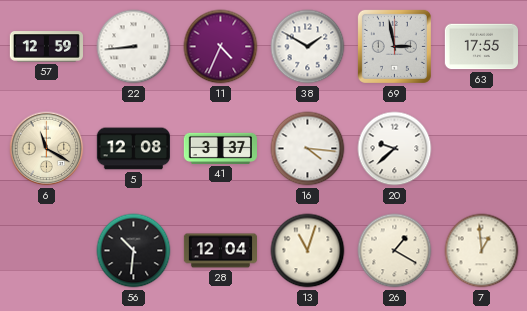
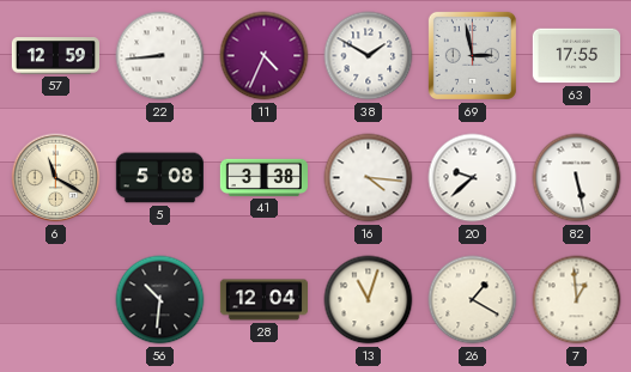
5: 12:08 -> 5:08
41: 3:37 -> 3:38
82: none -> 5:28
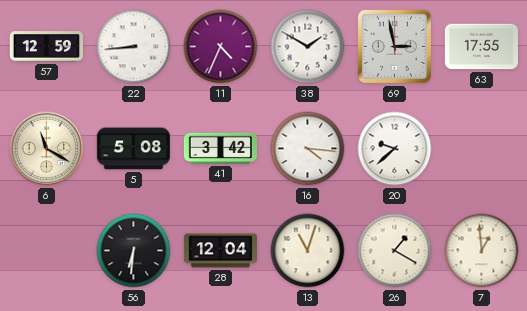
41: 3:38 -> 3:42
82: 5:28 -> none
56: 10:31 -> 6:31
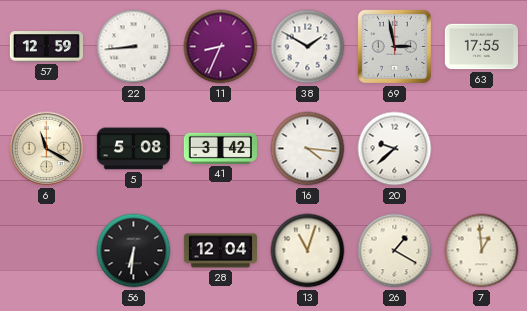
11: 4:34 -> 8:34
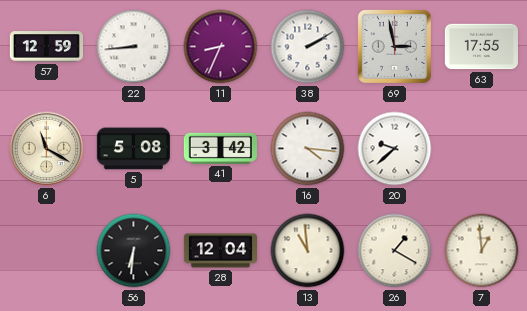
38: 1:50 -> 2:10
13: 11:03 -> 10:59
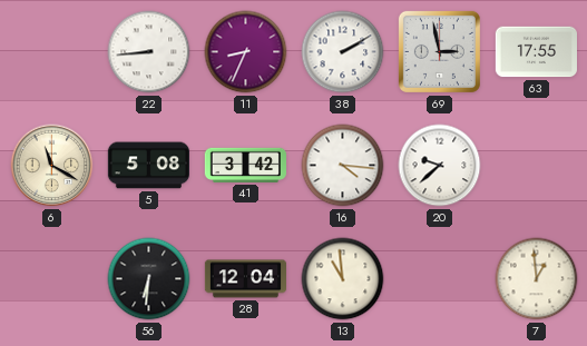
57: 12:59 -> none
26: 1:20 -> none
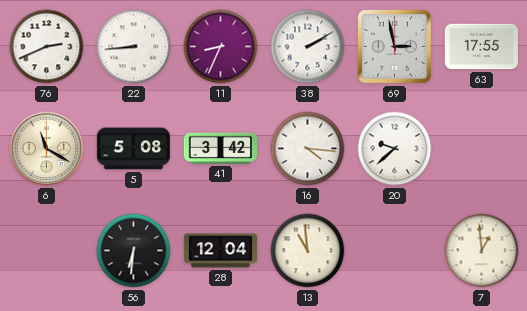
76: none -> 2:41
